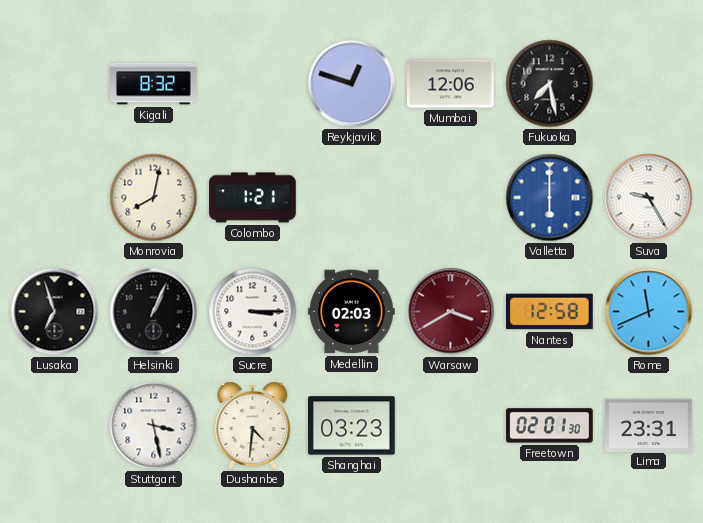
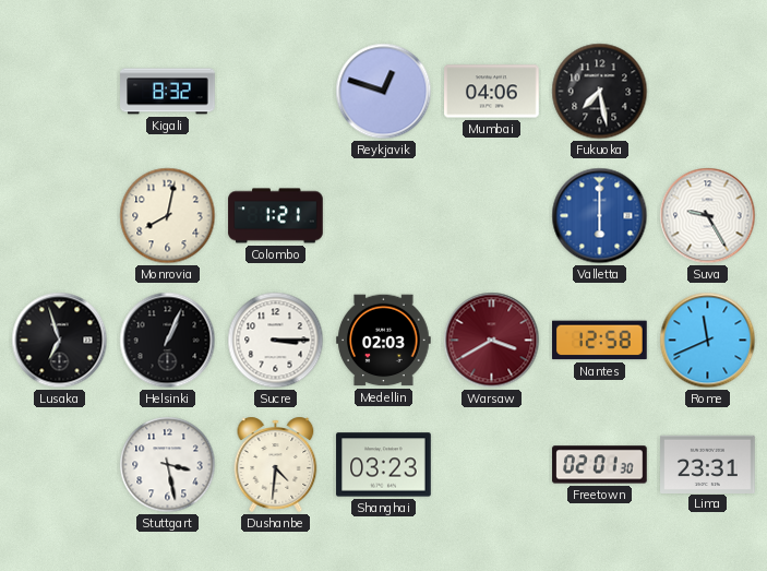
Mumbai: 12:06 -> 04:06
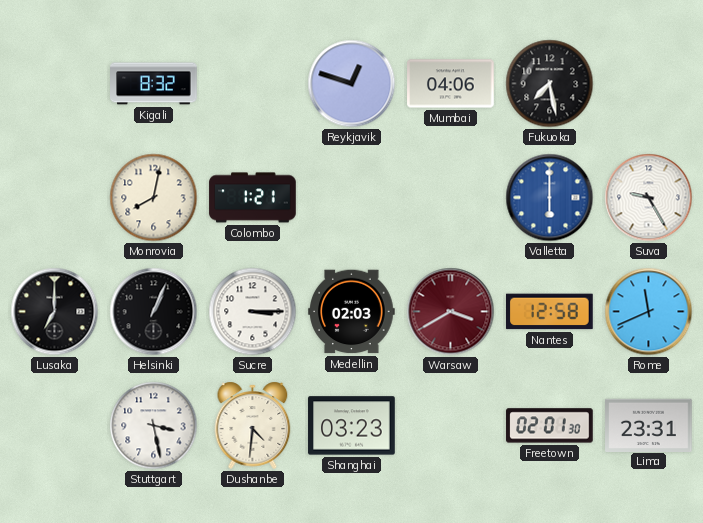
Lusaka: 6:57 -> 7:00
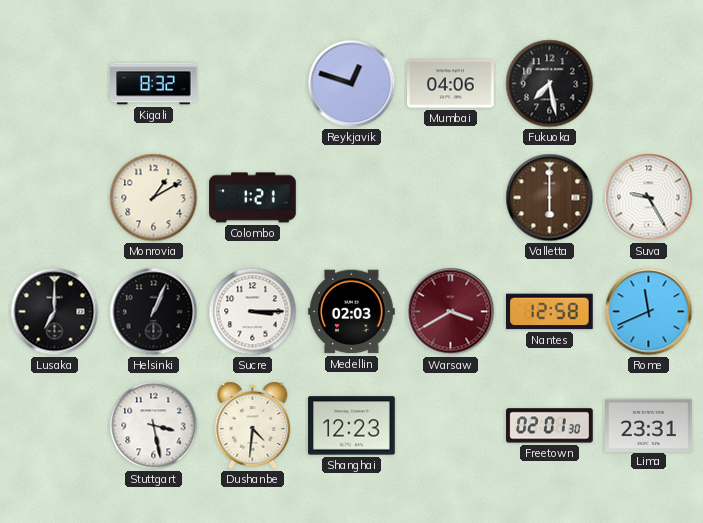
Monrovia: 8:02 -> 1:10
Valletta dial: blue -> brown
Shanghai: 03:23 -> 12:23
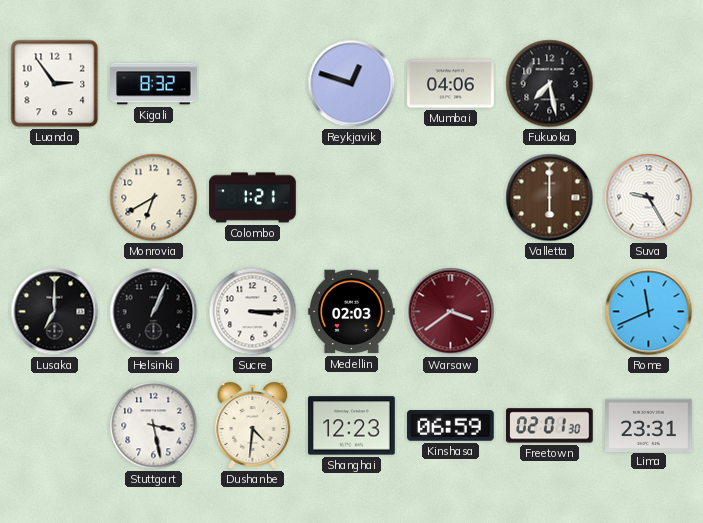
Luanda: none -> 2:54
Monrovia: 1:10 -> 6:40
Warsaw: 3:40 -> 3:39
Nantes: 12:58 -> none
Kinshasa: none -> 06:59
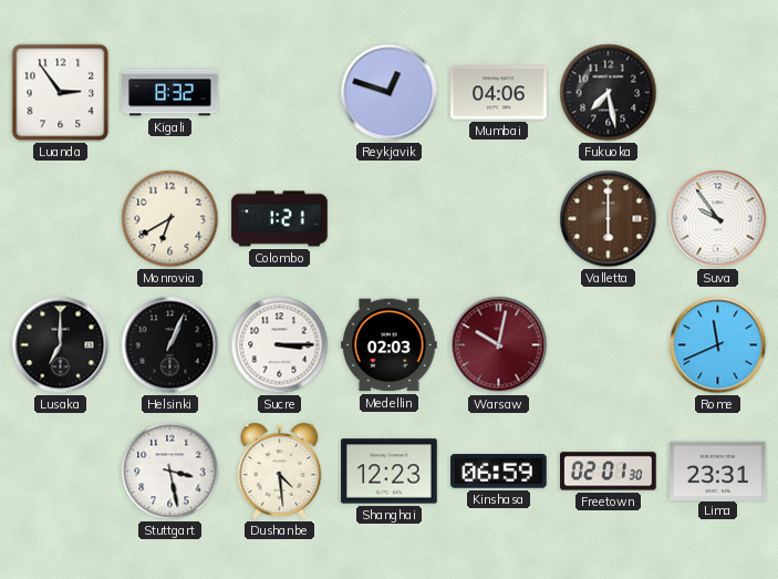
Suva: 9:25 -> 9:54
Warsaw: 3:39 -> 10:02
Dushanbe: 4:31 -> 4:29
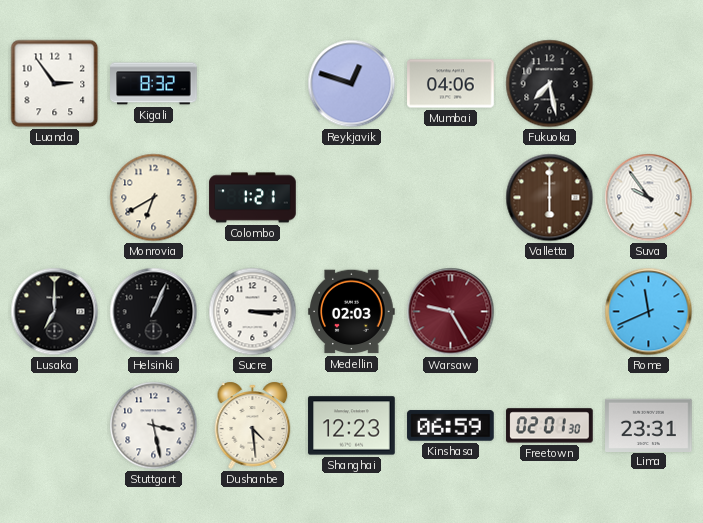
Warsaw: 10:02 -> 9:25
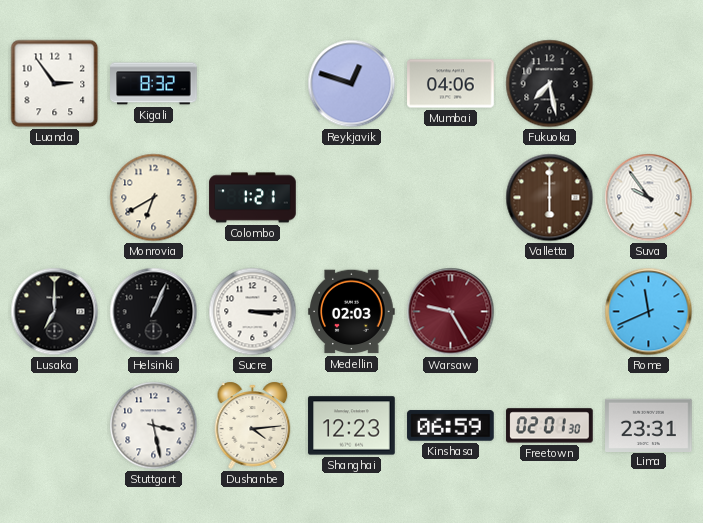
Dushanbe: 4:29 -> 4:14
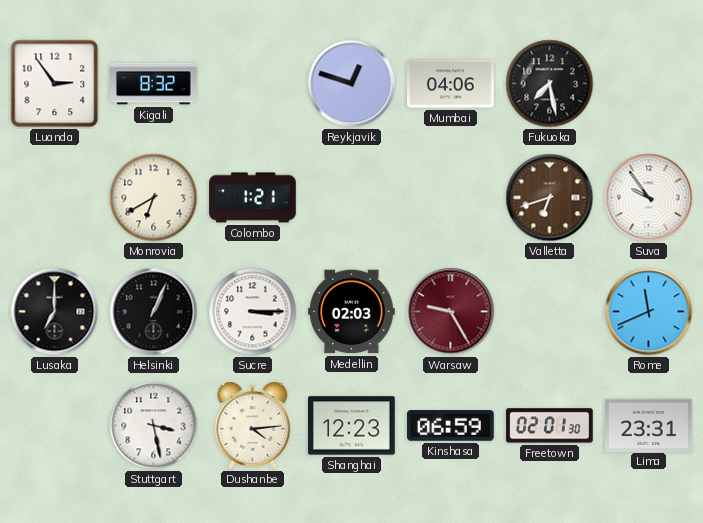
Valletta: 6:00 -> 6:42
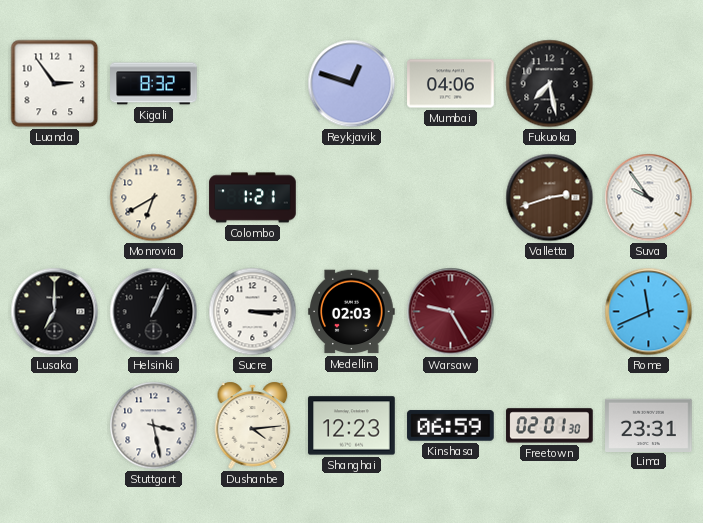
Valletta: 6:42 -> 2:42
